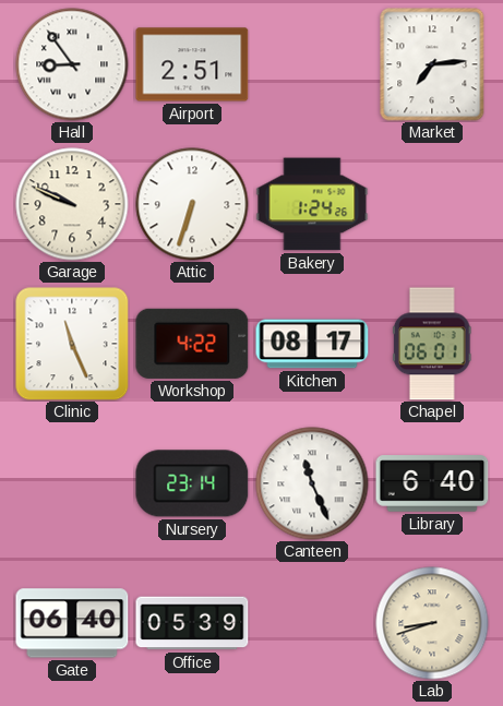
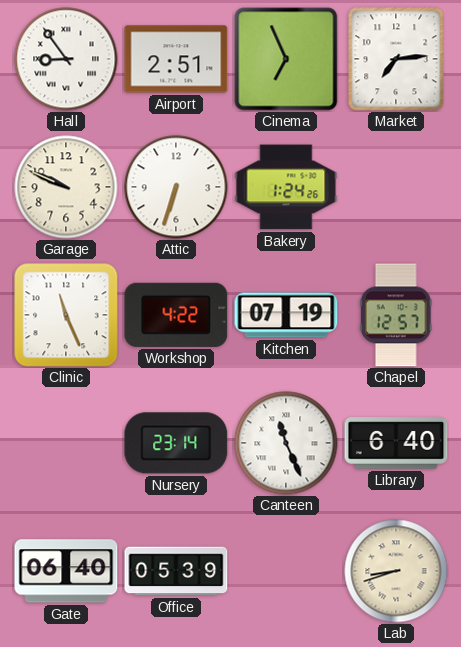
Cinema: none -> 6:56
Kitchen: 08:17 -> 07:19
Chapel: 06:01 -> 12:57
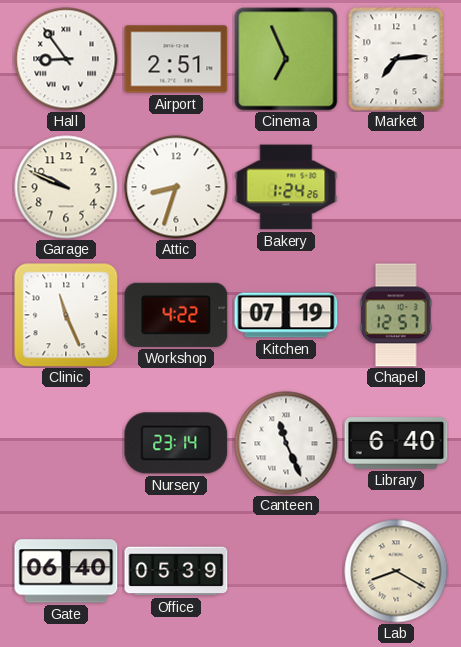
Attic: 6:33 -> 8:33
Lab: 8:42 -> 8:20
